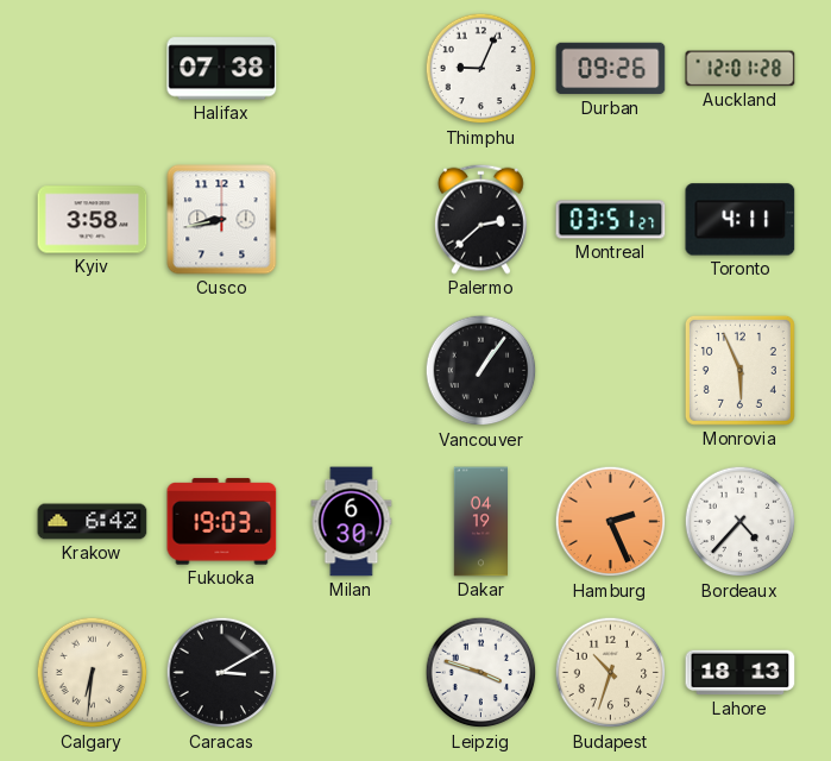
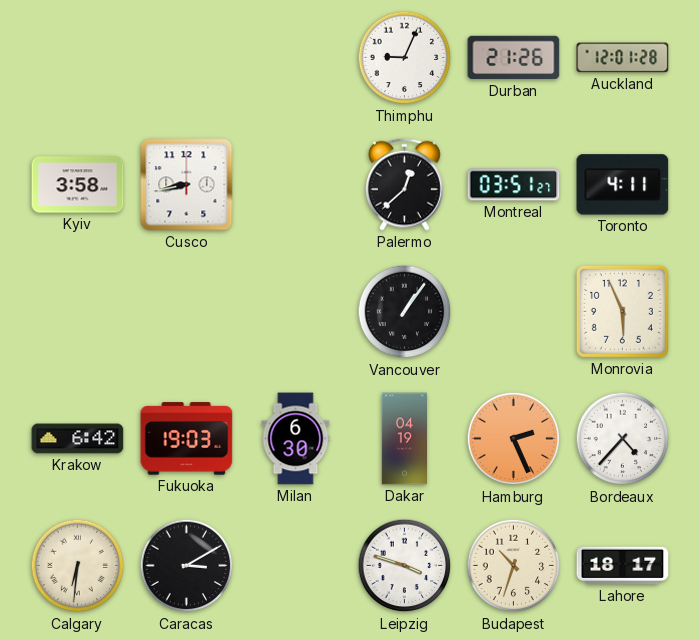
Halifax: 07:38 -> none
Durban: 09:26 -> 21:26
Palermo: 2:38 -> 12:38
Lahore: 18:13 -> 18:17
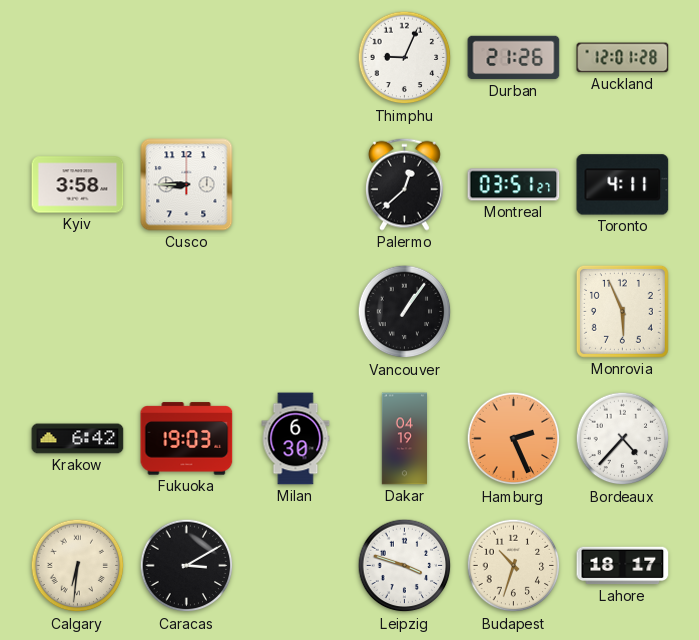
Cusco: 8:43 -> 8:45
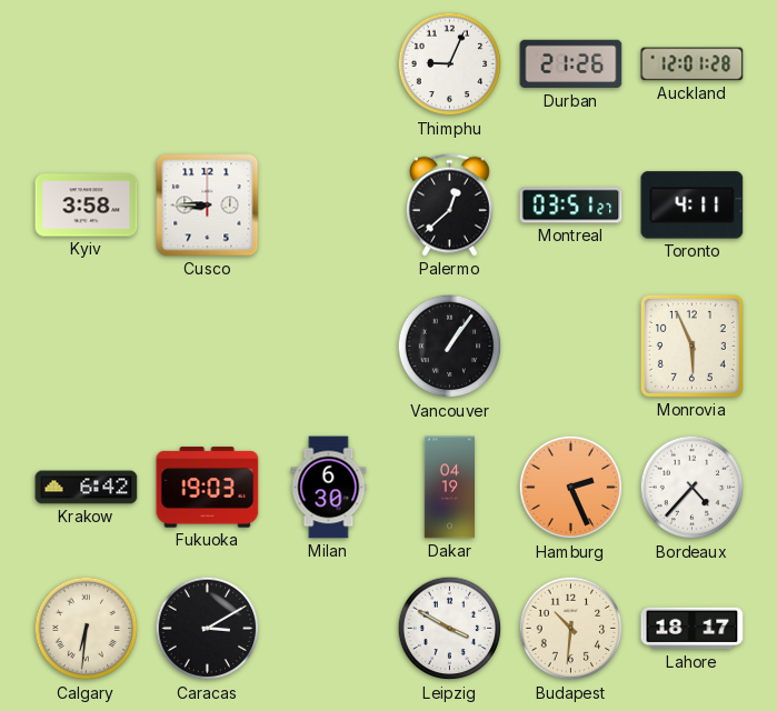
Leipzig: 3:48 -> 3:50
Budapest: 10:33 -> 10:31
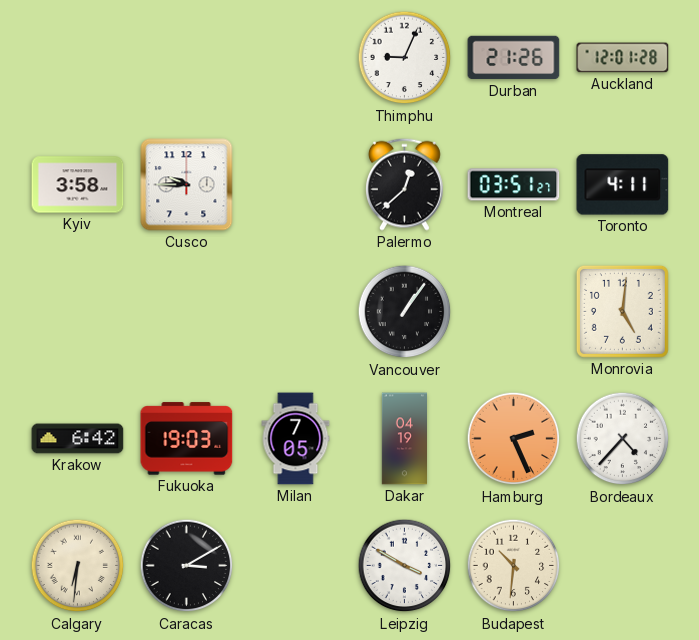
Cusco: 8:45 -> 9:45
Monrovia: 5:56 -> 5:01
Milan: 6:30 -> 7:05
Lahore: 18:17 -> none
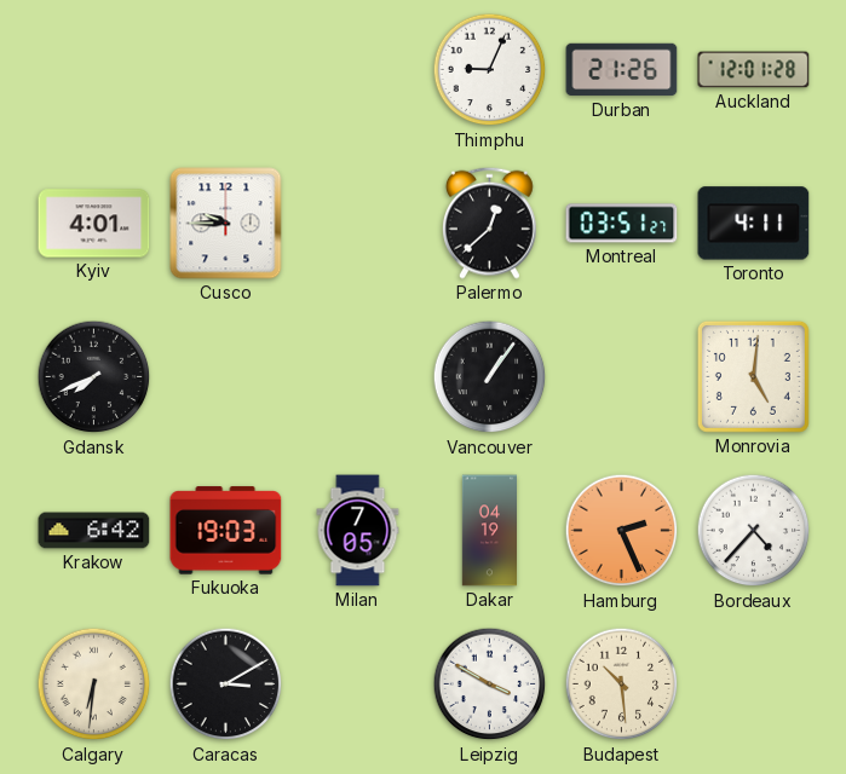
Kyiv: 3:58 -> 4:01
Gdansk: none -> 7:41
Budapest: 10:31 -> 10:29
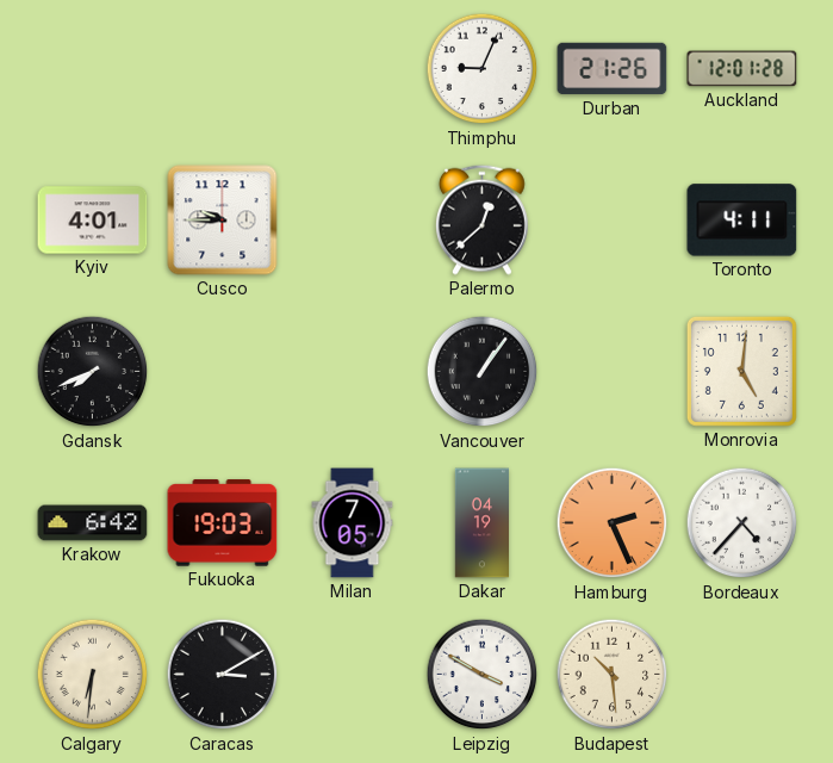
Montreal: 03:51 -> none
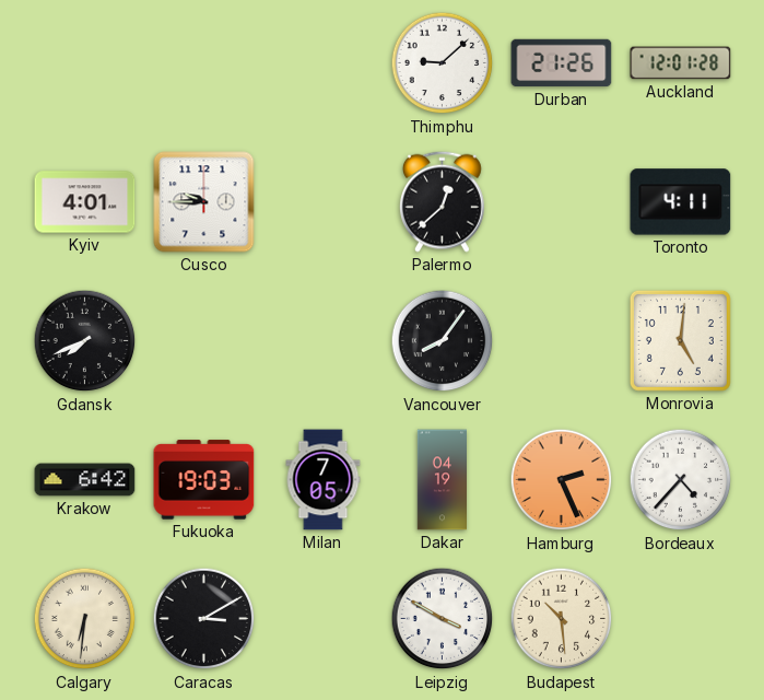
Thimphu: 9:04 -> 9:08
Vancouver: 1:06 -> 8:06
